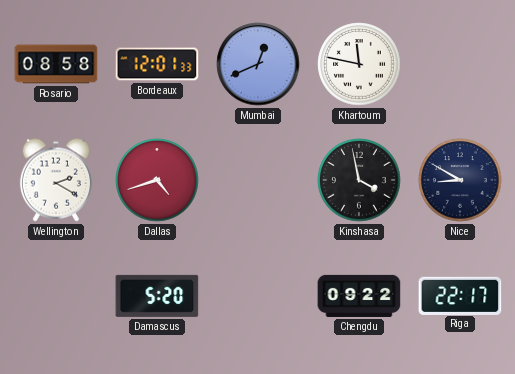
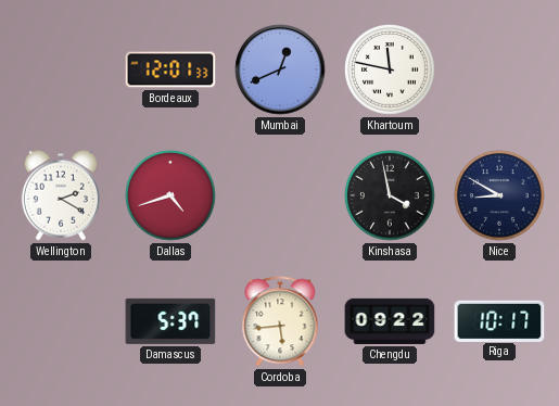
Rosario: 08:58 -> none
Damascus: 5:20 -> 5:37
Cordoba: none -> 5:44
Riga: 22:17 -> 10:17
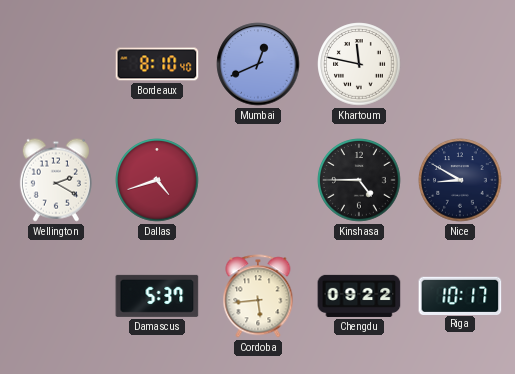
Bordeaux: 12:01 -> 8:10
Kinshasa: 3:58 -> 4:45
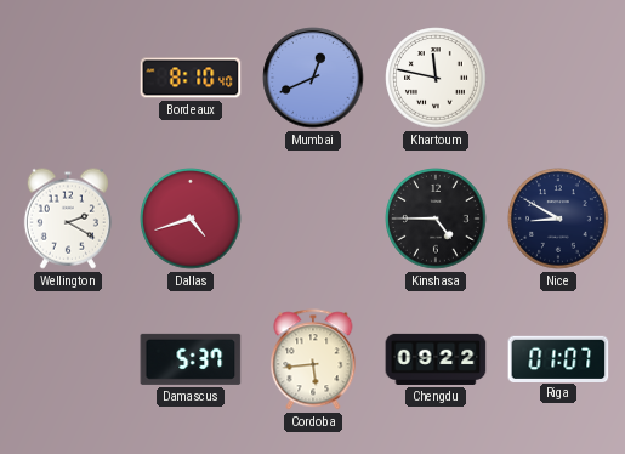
Riga: 10:17 -> 01:07
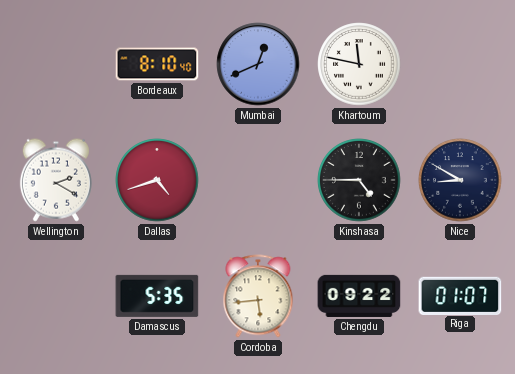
Damascus: 5:37 -> 5:35
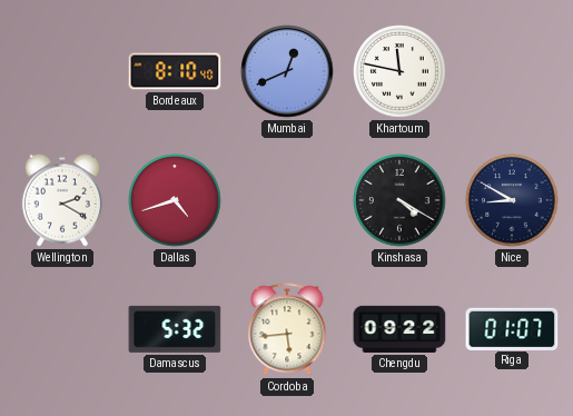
Kinshasa: 4:45 -> 4:20
Damascus: 5:35 -> 5:32
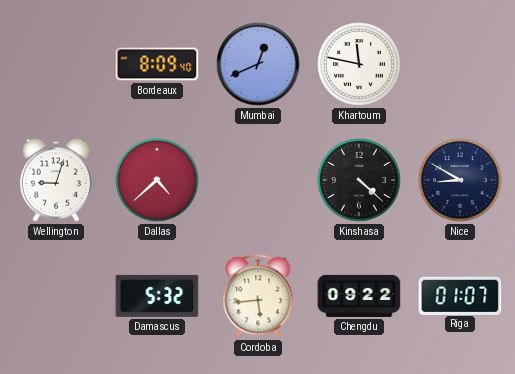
Bordeaux: 8:10 -> 8:09
Wellington: 2:20 -> 9:03
Dallas: 4:42 -> 4:38
Kinshasa: 4:20 -> 4:22
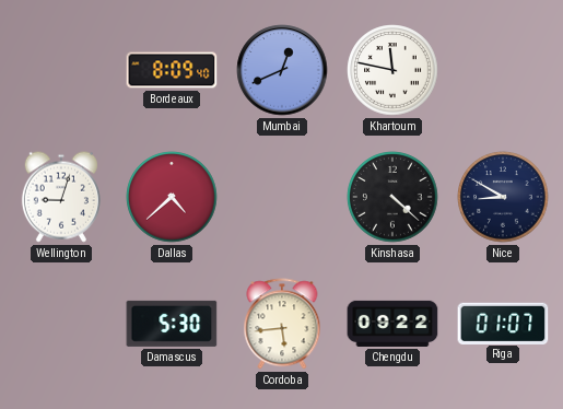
Damascus: 5:32 -> 5:30
